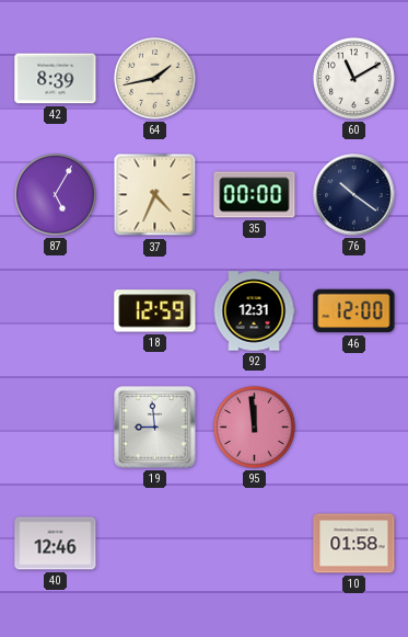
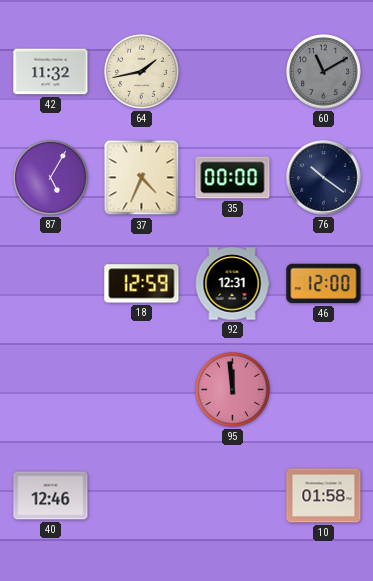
42: 8:39 -> 11:32
60 dial: white -> grey
19: 8:59 -> none
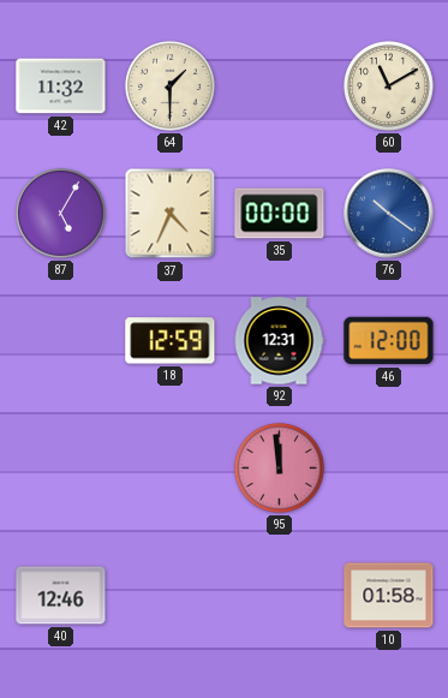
64: 1:43 -> 1:30
60 dial: grey -> cream
76 dial: navy -> blue
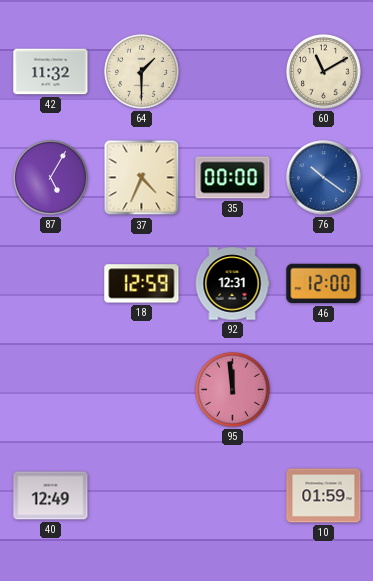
40: 12:46 -> 12:49
10: 01:58 -> 01:59
